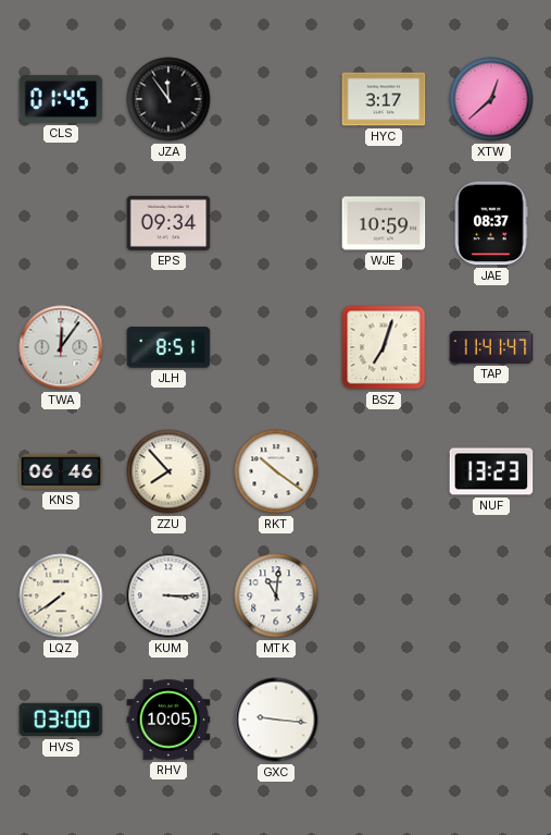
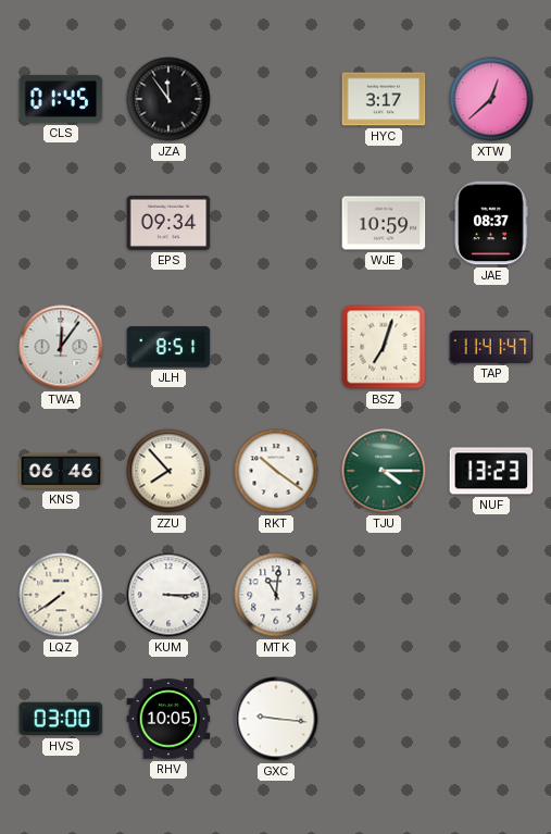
TJU: none -> 4:15
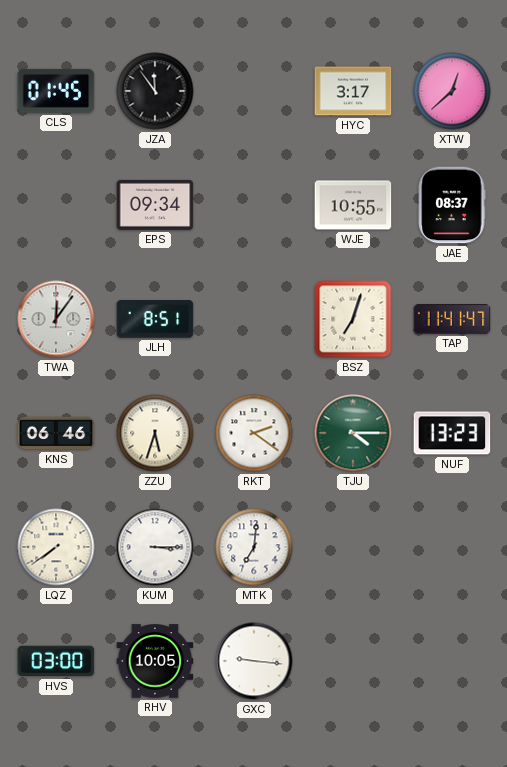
WJE: 10:59 -> 10:55
ZZU: 7:53 -> 5:33
RKT: 10:21 -> 2:21
MTK: 11:01 -> 7:01
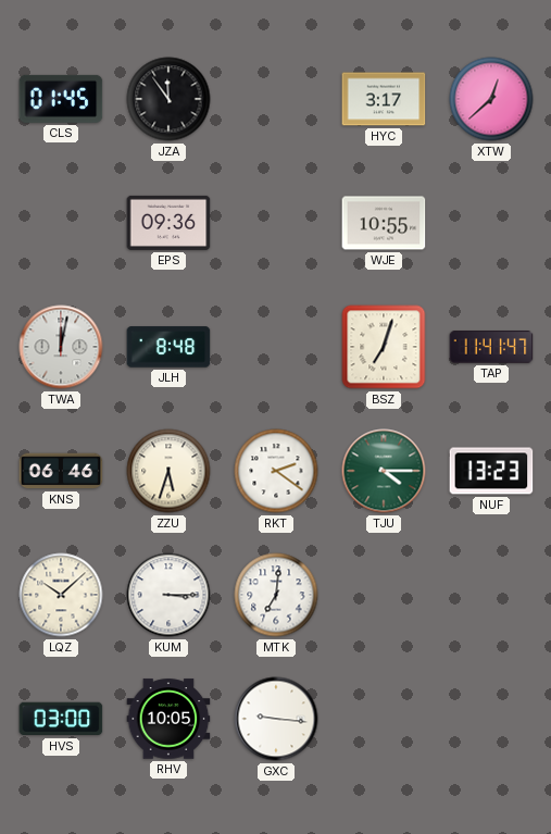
EPS: 09:34 -> 09:36
JAE: 08:37 -> none
TWA: 12:06 -> 12:02
JLH: 8:51 -> 8:48
LQZ: 7:39 -> 10:08
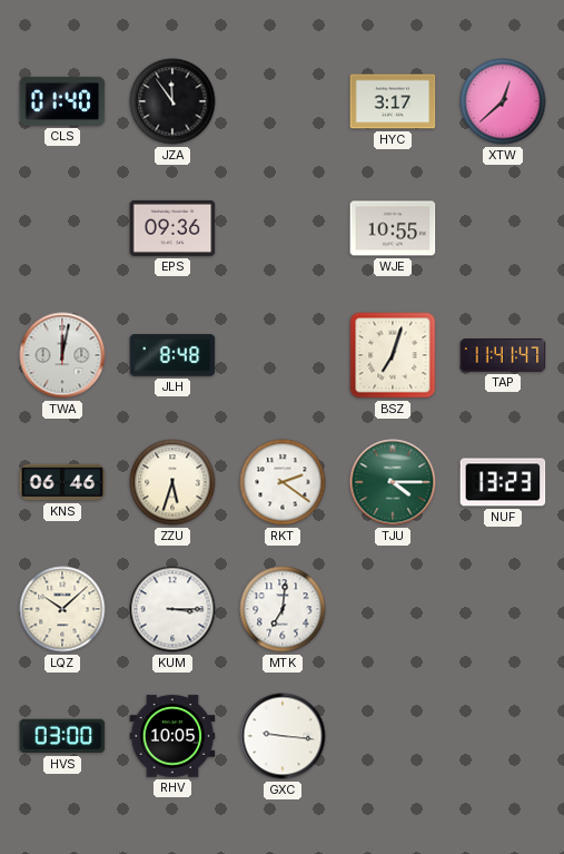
CLS: 01:45 -> 01:40
